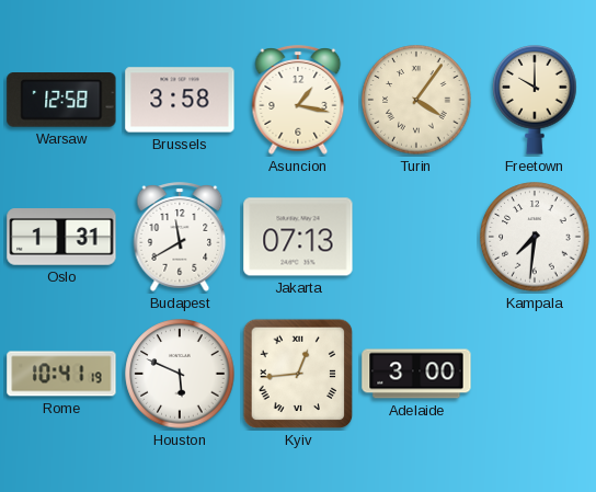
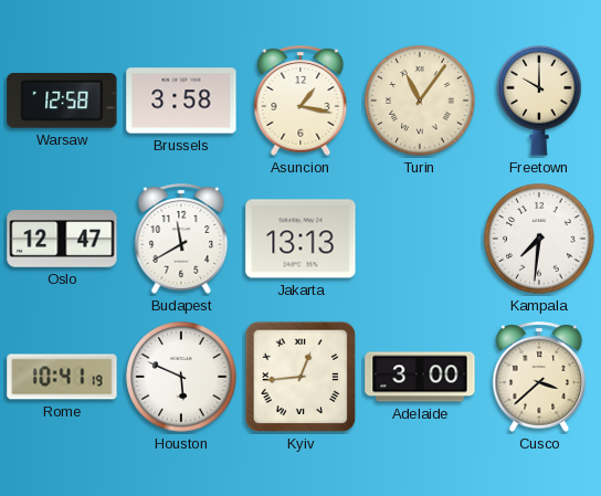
Turin: 4:06 -> 11:06
Oslo: 1:31 -> 12:47
Jakarta: 07:13 -> 13:13
Cusco: none -> 3:38
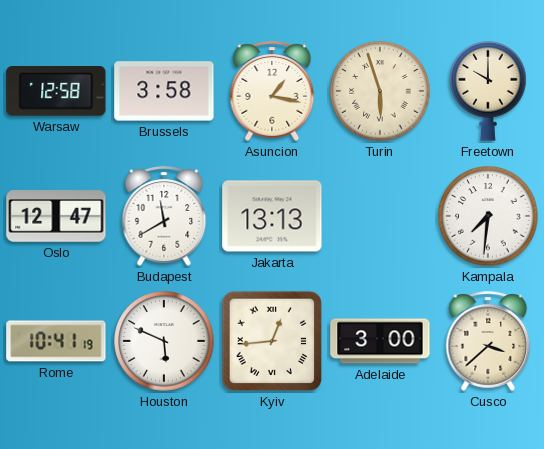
Turin: 11:06 -> 5:57
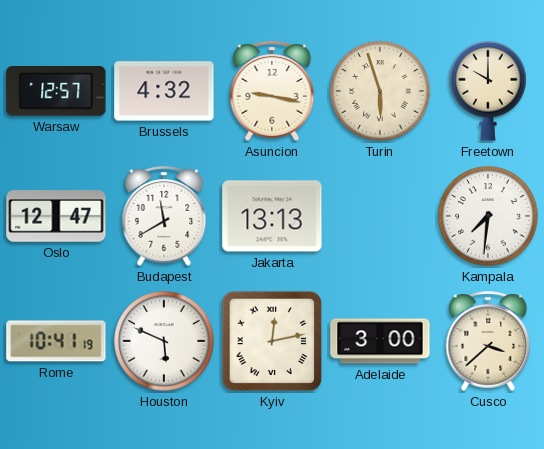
Warsaw: 12:58 -> 12:57
Brussels: 3:58 -> 4:32
Asuncion: 1:17 -> 9:17
Kyiv: 12:44 -> 12:13
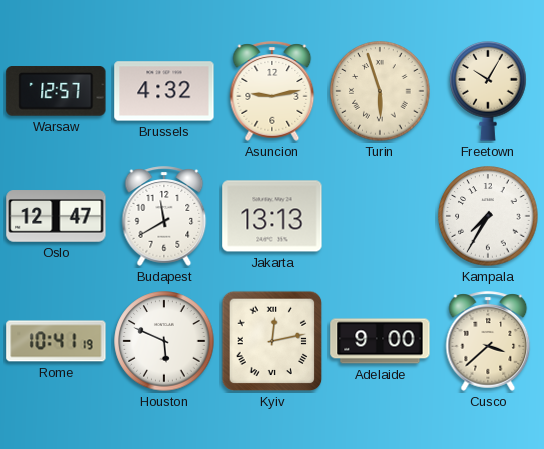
Asuncion: 9:17 -> 9:13
Freetown: 10:00 -> 10:05
Kampala: 7:31 -> 7:35
Adelaide: 3:00 -> 9:00
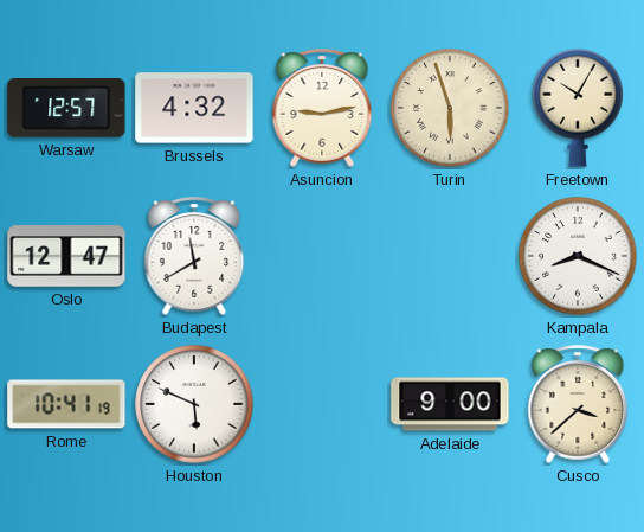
Jakarta: 13:13 -> none
Kampala: 7:35 -> 8:19
Kyiv: 12:13 -> none
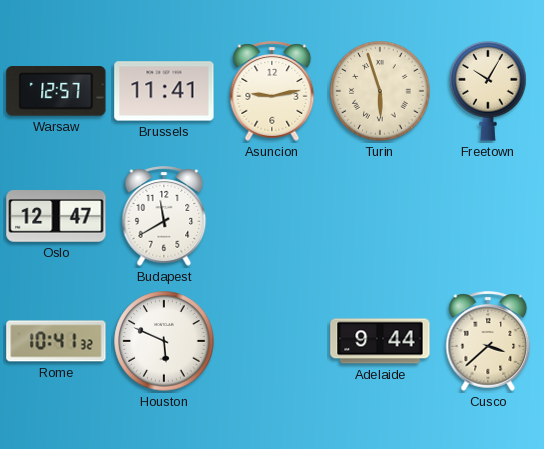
Brussels: 4:32 -> 11:41
Kampala: 8:19 -> none
Rome: 10:41:19 -> 10:41:32
Adelaide: 9:00 -> 9:44
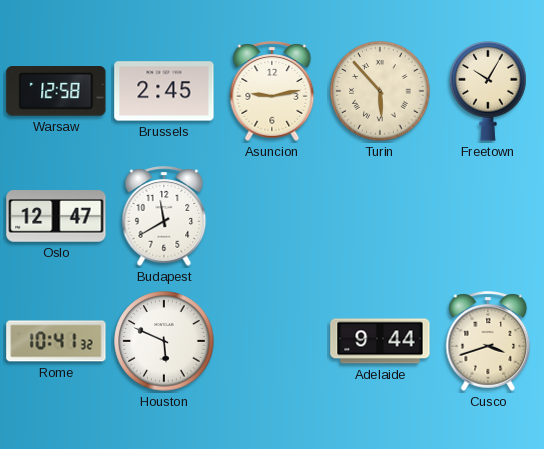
Warsaw: 12:57 -> 12:58
Brussels: 11:41 -> 2:45
Turin: 5:57 -> 5:53
Cusco: 3:38 -> 3:42
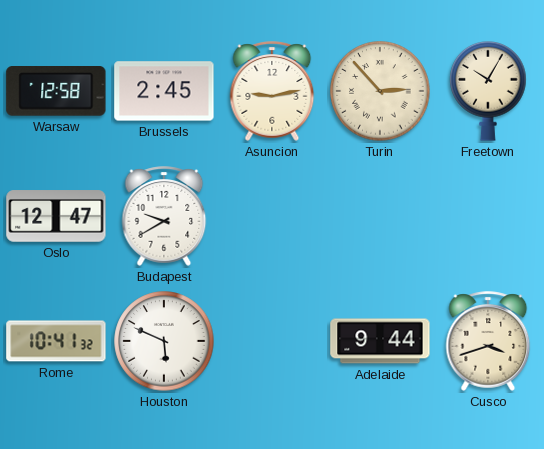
Turin: 5:53 -> 2:53
Budapest: 11:40 -> 9:40
